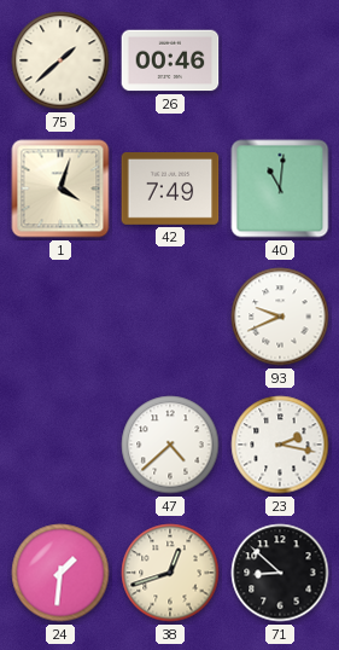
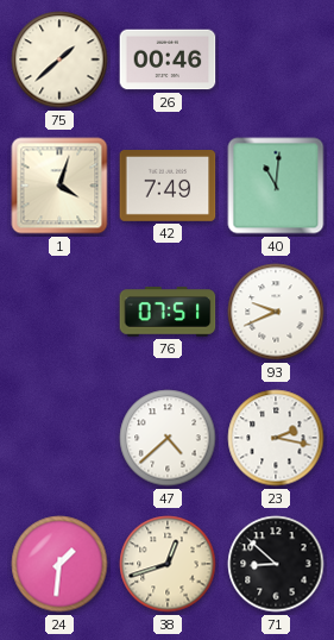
76: none -> 07:51
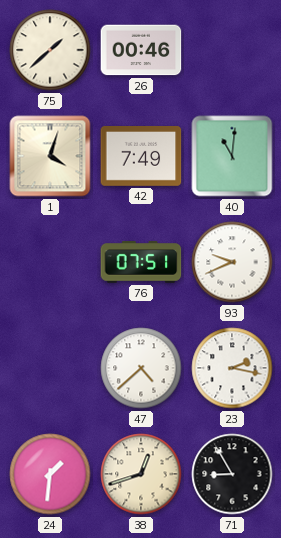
71: 8:52 -> 8:55
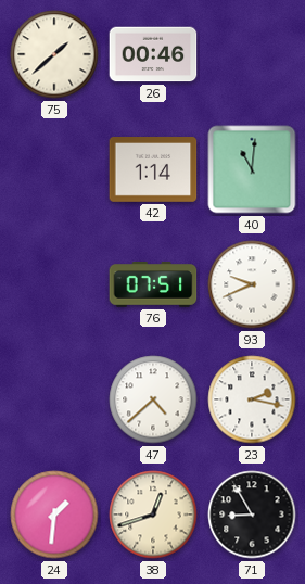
1: 4:03 -> none
42: 7:49 -> 1:14
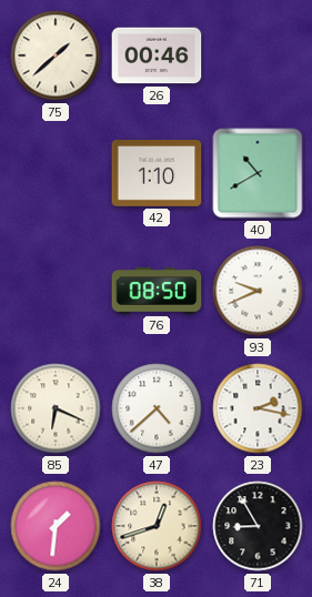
42: 1:14 -> 1:10
40: 11:01 -> 10:40
76: 07:51 -> 08:50
85: none -> 6:19
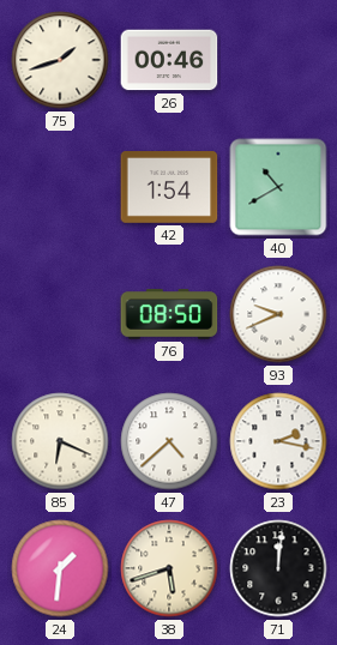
75: 1:38 -> 1:42
42: 1:10 -> 1:54
38: 12:42 -> 5:42
71: 8:55 -> 12:01
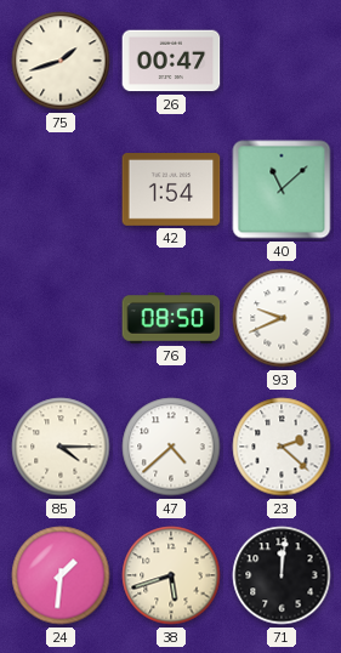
26: 00:46 -> 00:47
40: 10:40 -> 11:08
85: 6:19 -> 4:15
23: 2:17 -> 2:22
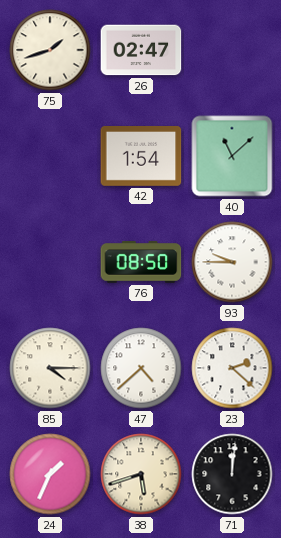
26: 00:47 -> 02:47
93: 9:41 -> 9:45
24: 1:31 -> 1:34
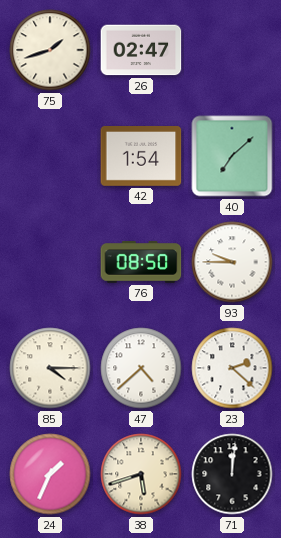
40: 11:08 -> 7:08
